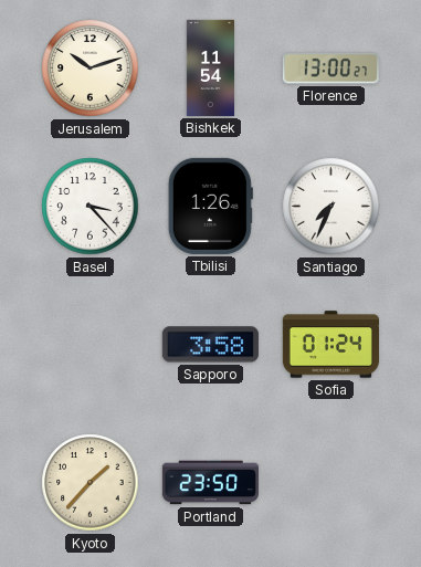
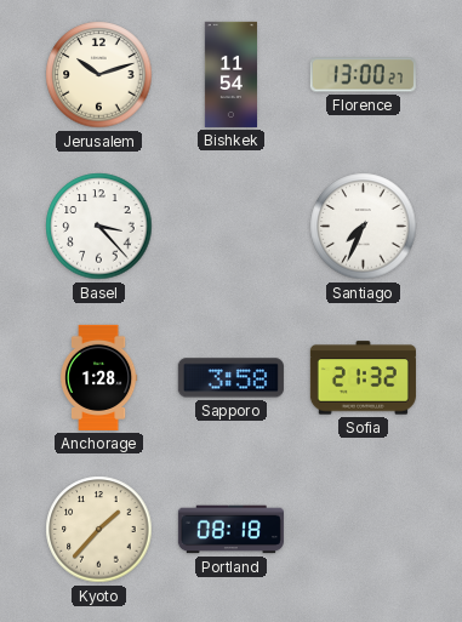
Tbilisi: 1:26 -> none
Anchorage: none -> 1:28
Sofia: 01:24 -> 21:32
Portland: 23:50 -> 08:18
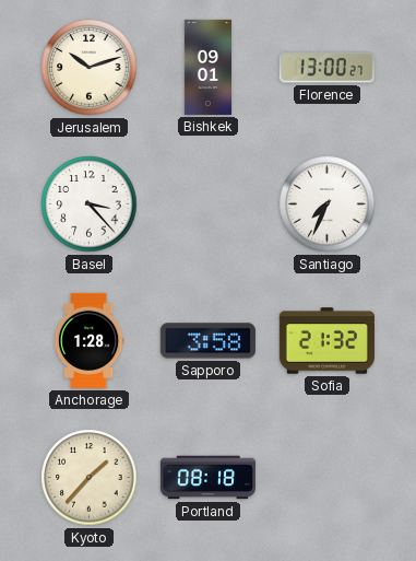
Bishkek: 11:54 -> 09:01
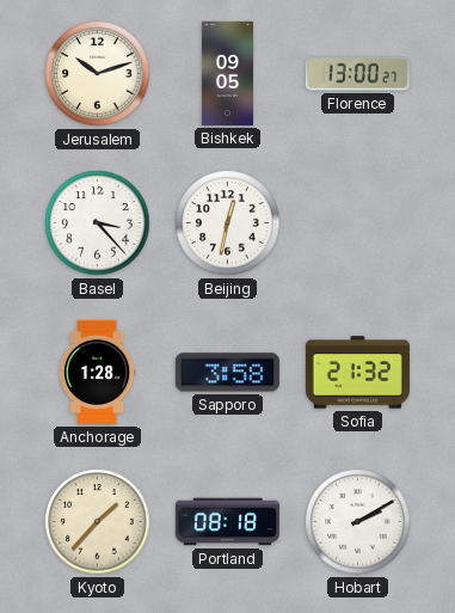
Bishkek: 09:01 -> 09:05
Beijing: none -> 12:32
Santiago: 7:34 -> none
Hobart: none -> 2:10
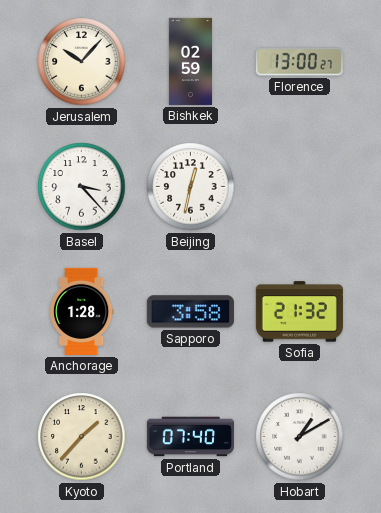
Jerusalem: 10:12 -> 10:07
Bishkek: 09:05 -> 02:59
Portland: 08:18 -> 07:40
Hobart: 2:10 -> 1:10
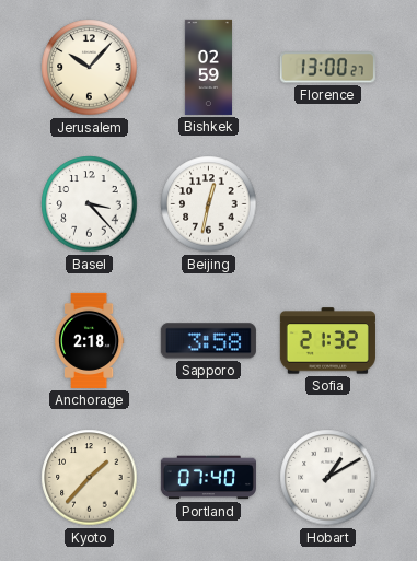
Anchorage: 1:28 -> 2:18
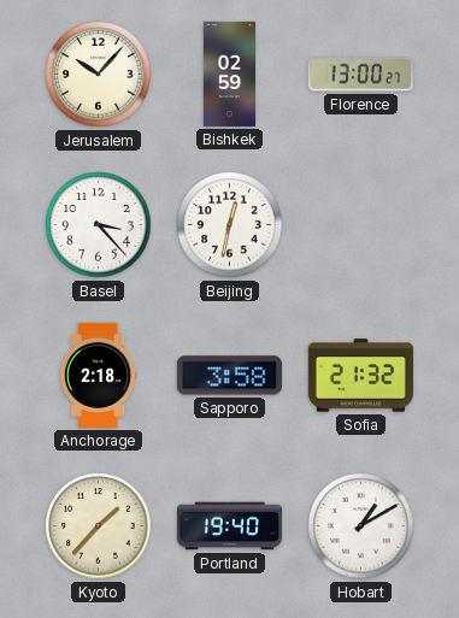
Portland: 07:40 -> 19:40
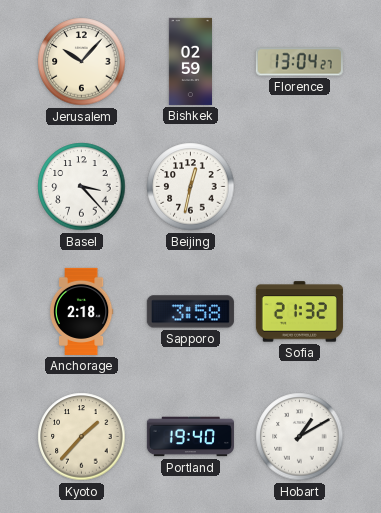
Florence: 13:00 -> 13:04
